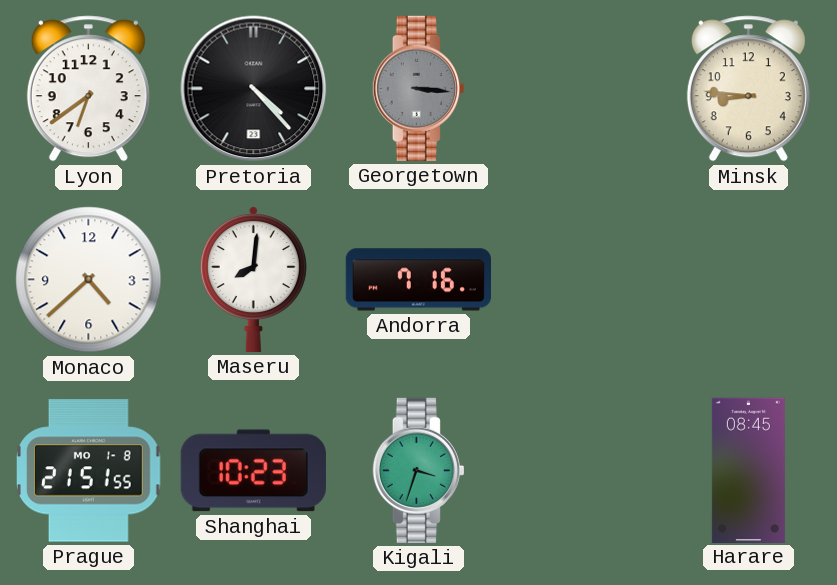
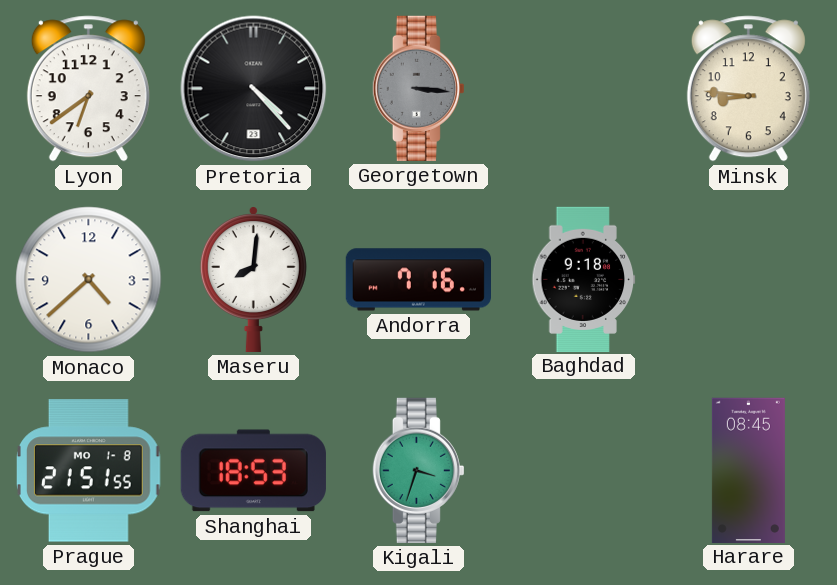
Baghdad: none -> 9:18
Shanghai: 10:23 -> 18:53
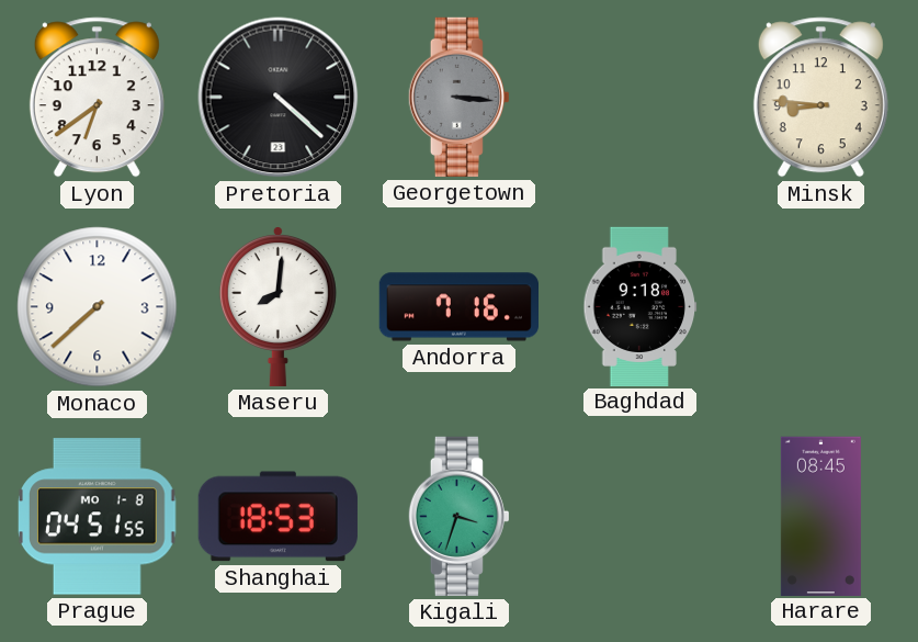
Pretoria: 4:23 -> 4:22
Monaco: 4:38 -> 7:38
Prague: 21:51 -> 04:51
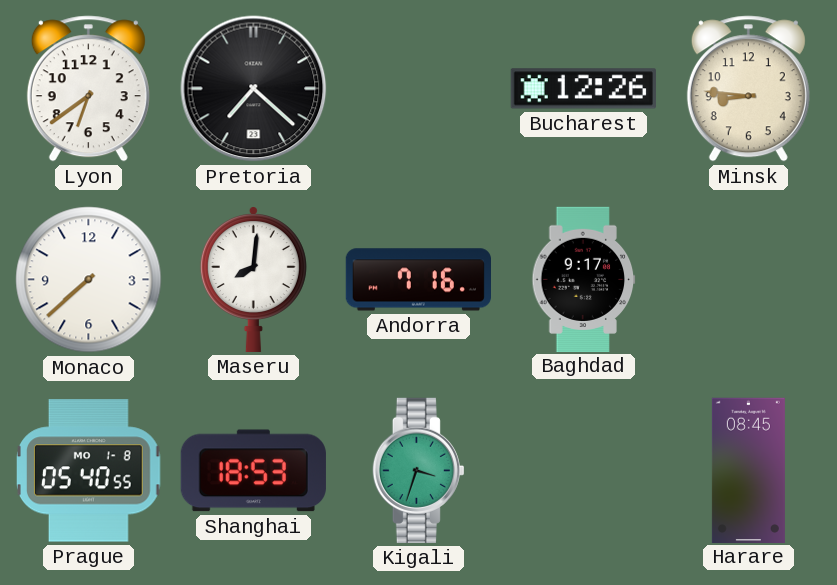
Pretoria: 4:22 -> 7:22
Georgetown: 3:16 -> none
Bucharest: none -> 12:26
Baghdad: 9:18 -> 9:17
Prague: 04:51 -> 05:40
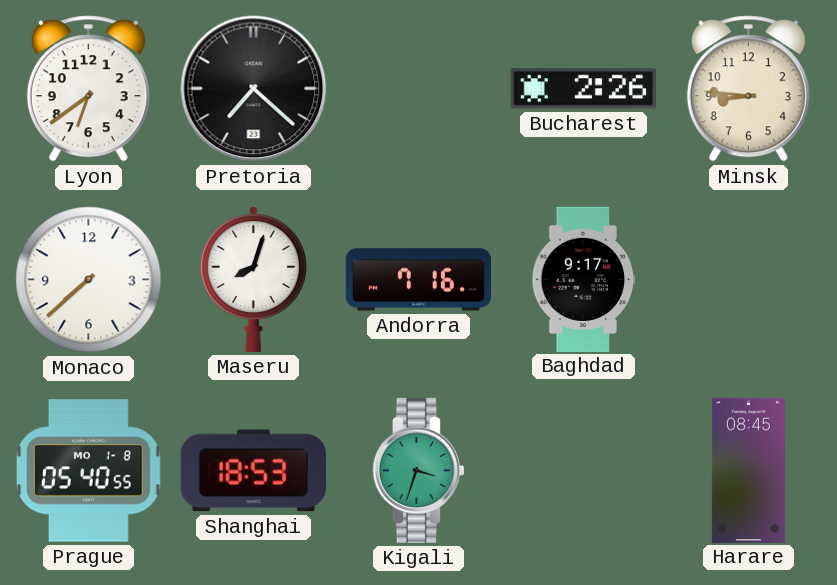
Bucharest: 12:26 -> 2:26
Maseru: 8:01 -> 8:03
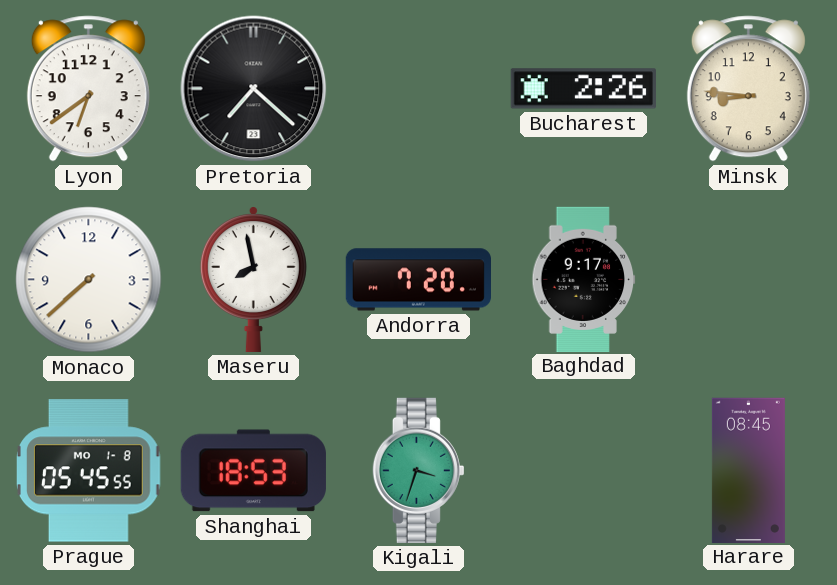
Maseru: 8:03 -> 7:58
Andorra: 7:16 -> 7:20
Prague: 05:40 -> 05:45
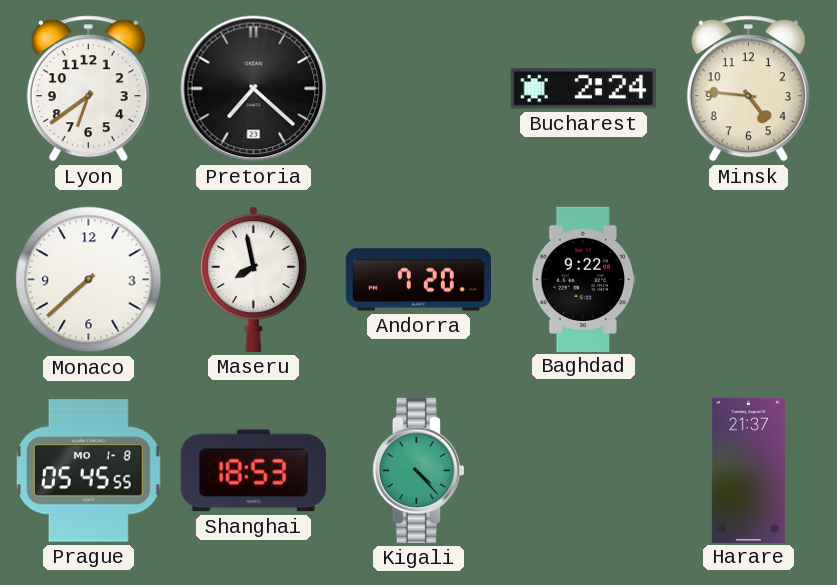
Bucharest: 2:26 -> 2:24
Minsk: 8:46 -> 4:46
Baghdad: 9:17 -> 9:22
Kigali: 3:33 -> 4:23
Harare: 08:45 -> 21:37
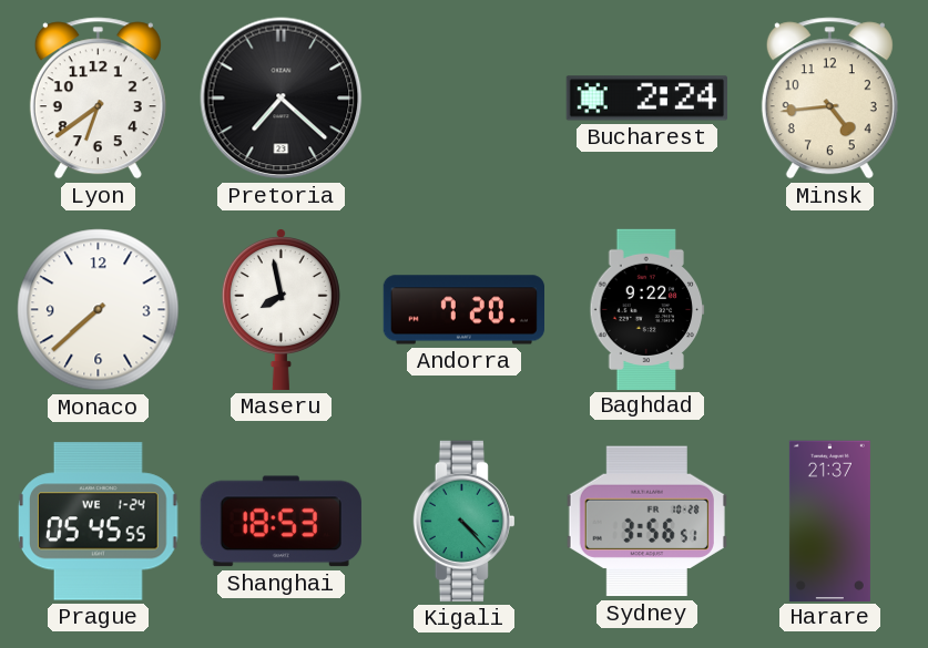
Minsk: 4:46 -> 4:44
Prague date: MO 1-8 -> WE 1-24
Sydney: none -> 3:56
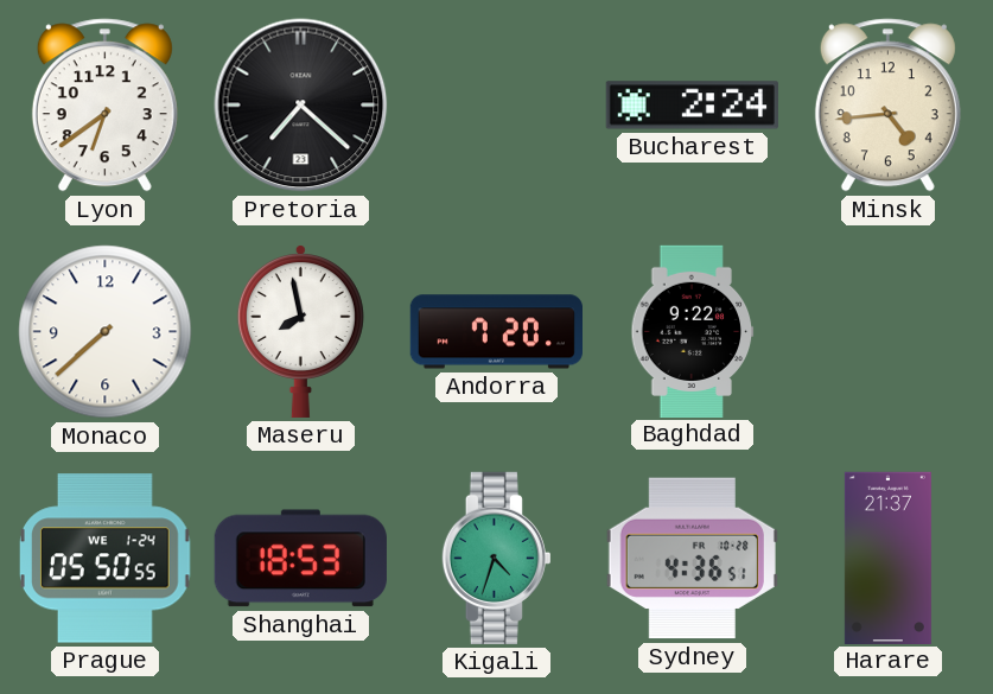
Prague: 05:45 -> 05:50
Kigali: 4:23 -> 4:33
Sydney: 3:56 -> 4:36
